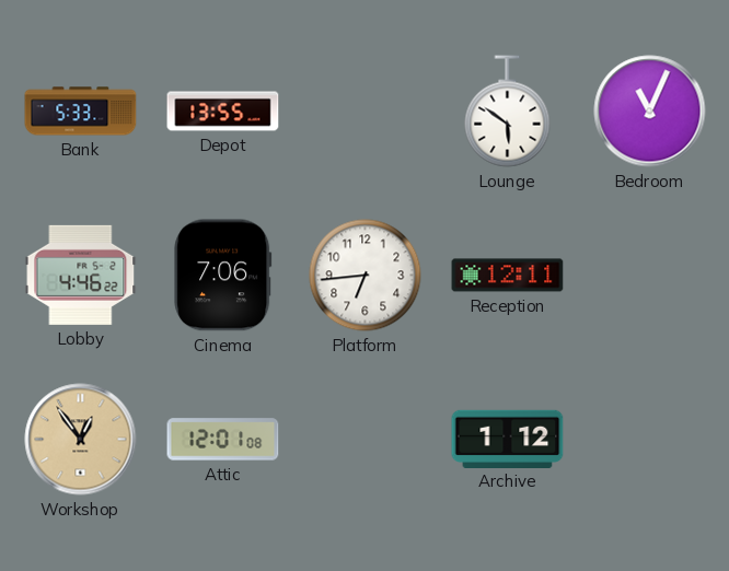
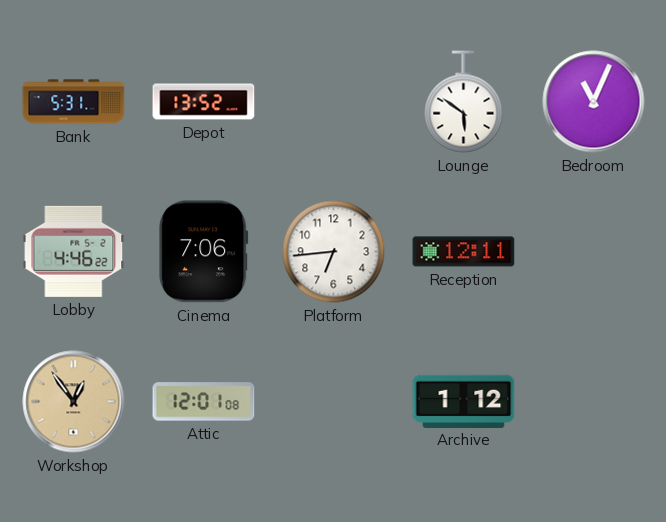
Bank: 5:33 -> 5:31
Depot: 13:55 -> 13:52
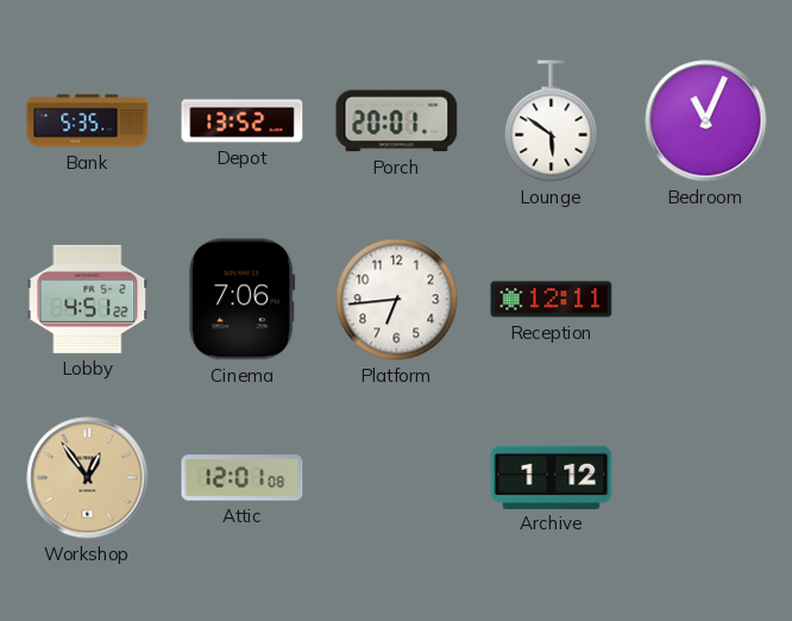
Bank: 5:31 -> 5:35
Porch: none -> 20:01
Lobby: 4:46 -> 4:51
